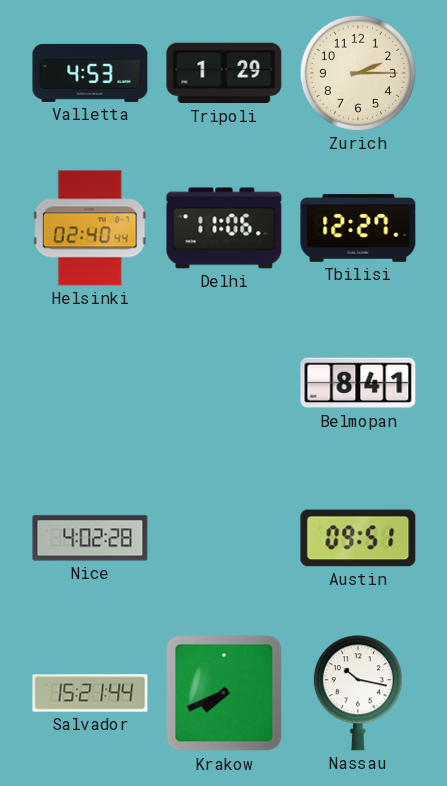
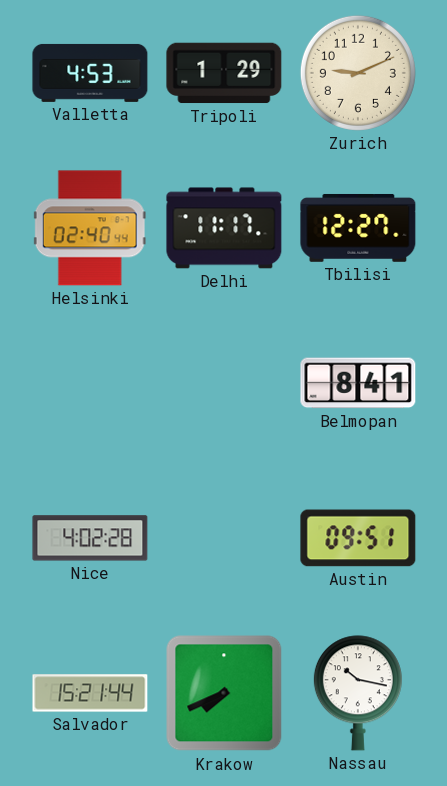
Zurich: 2:15 -> 9:11
Delhi: 11:06 -> 11:17
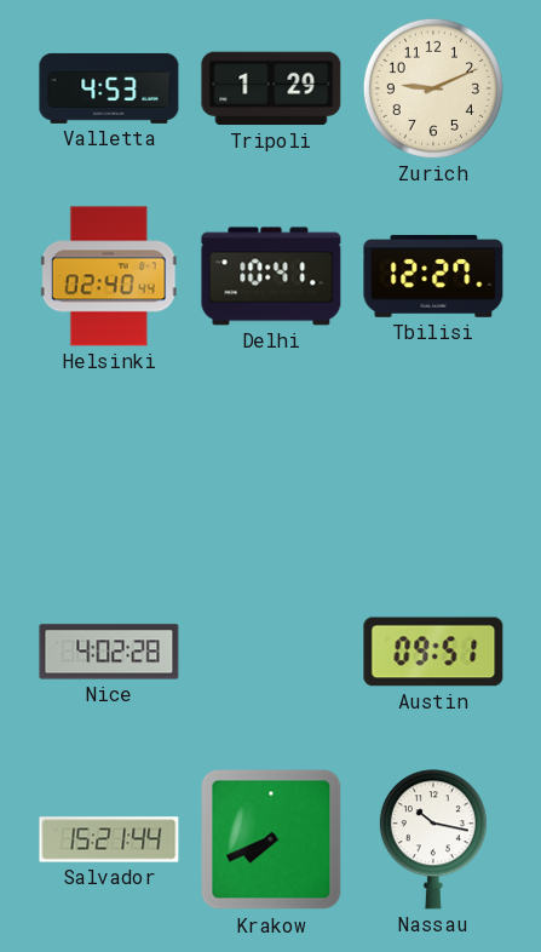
Delhi: 11:17 -> 10:41
Belmopan: 8:41 -> none
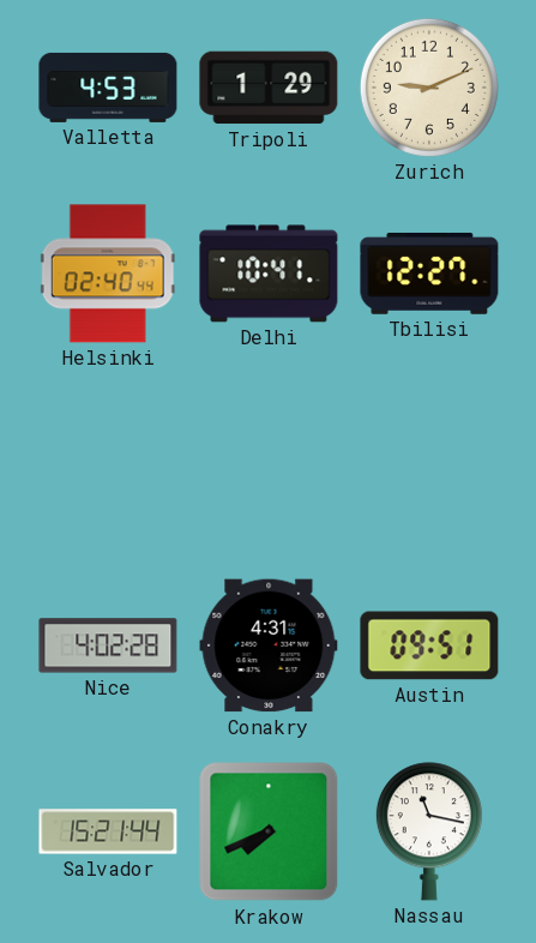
Conakry: none -> 4:31
Nassau: 10:17 -> 11:17
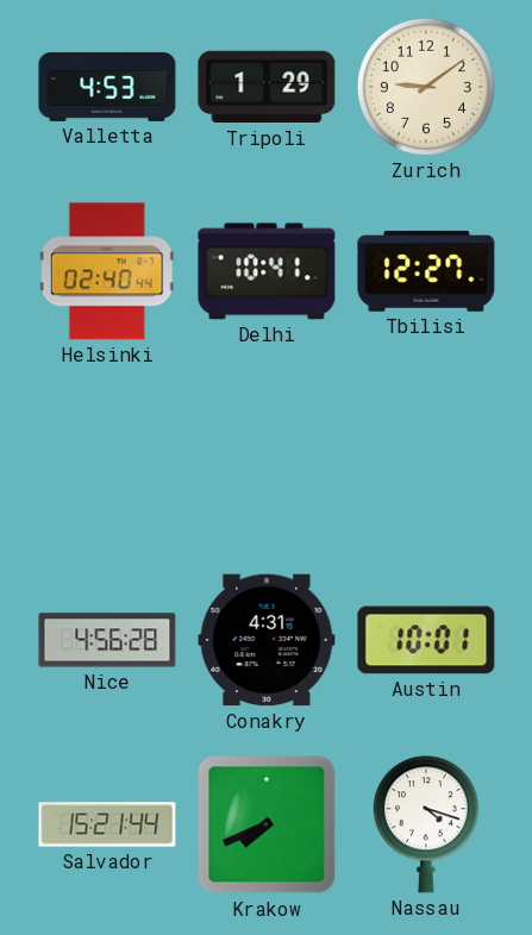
Zurich: 9:11 -> 9:09
Nice: 4:02 -> 4:56
Austin: 09:51 -> 10:01
Nassau: 11:17 -> 4:18
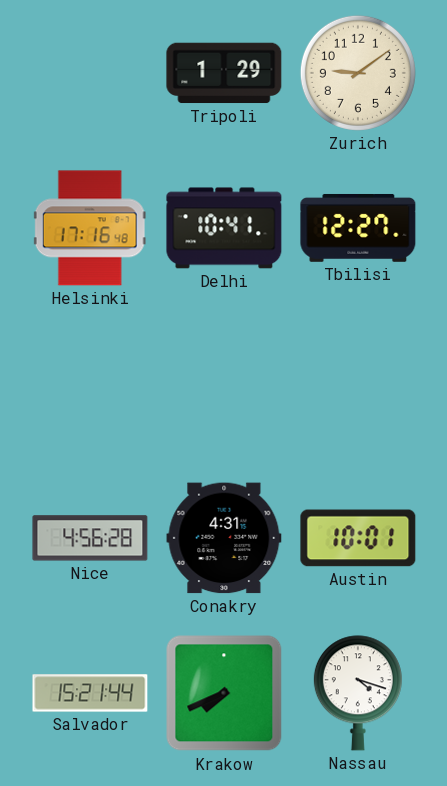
Valletta: 4:53 -> none
Helsinki: 02:40 -> 17:16
